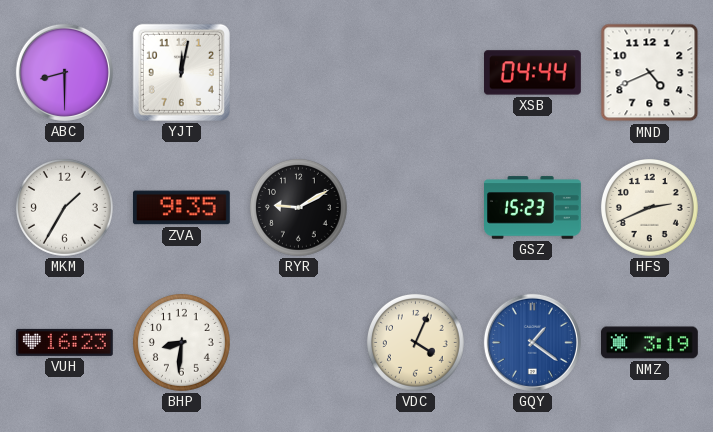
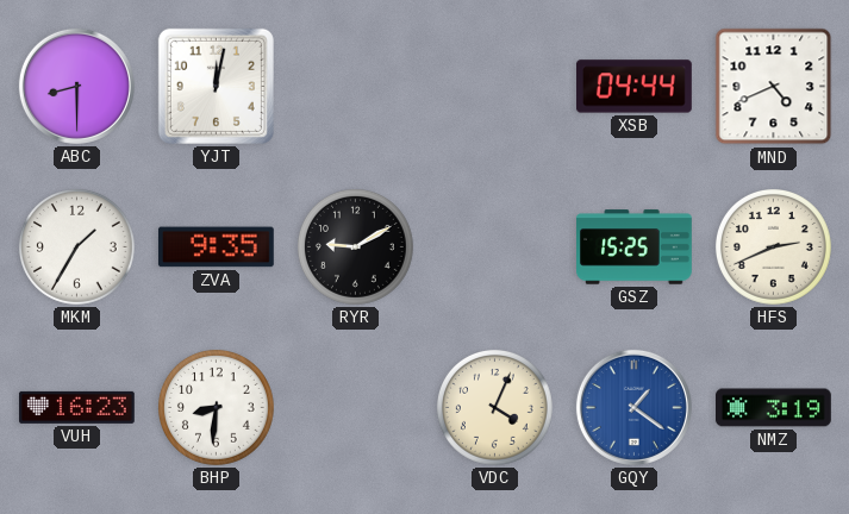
GSZ: 15:23 -> 15:25
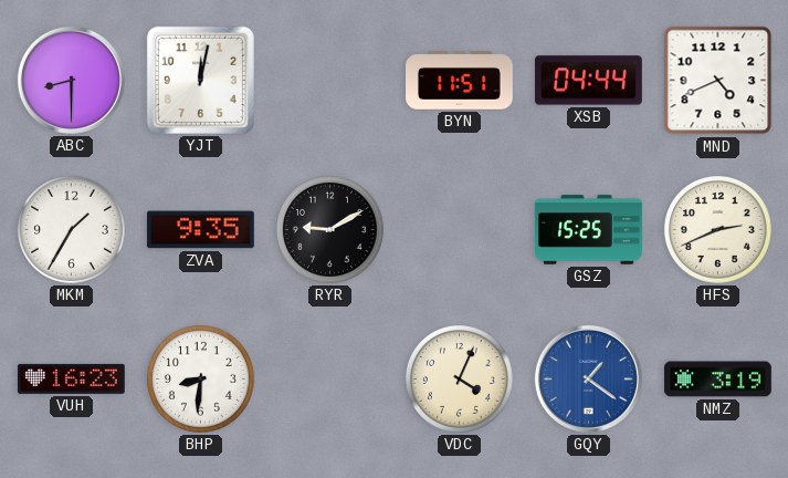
BYN: none -> 11:51
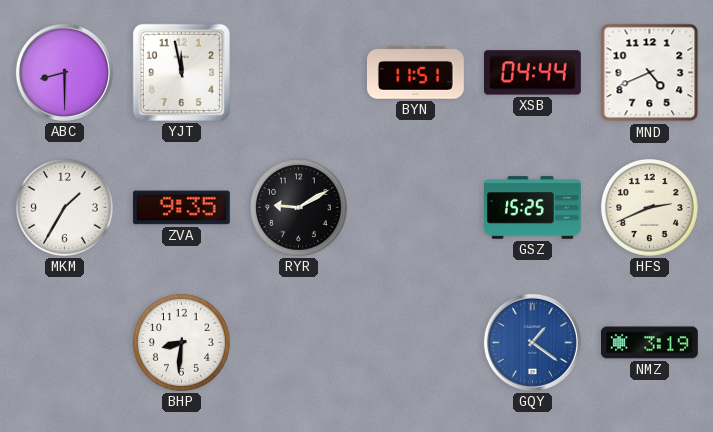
YJT: 12:02 -> 11:58
VUH: 16:23 -> none
VDC: 4:04 -> none
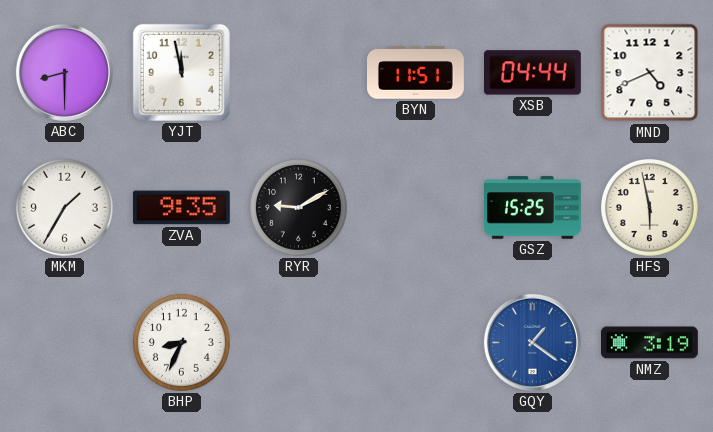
HFS: 2:41 -> 5:58
BHP: 8:31 -> 8:34
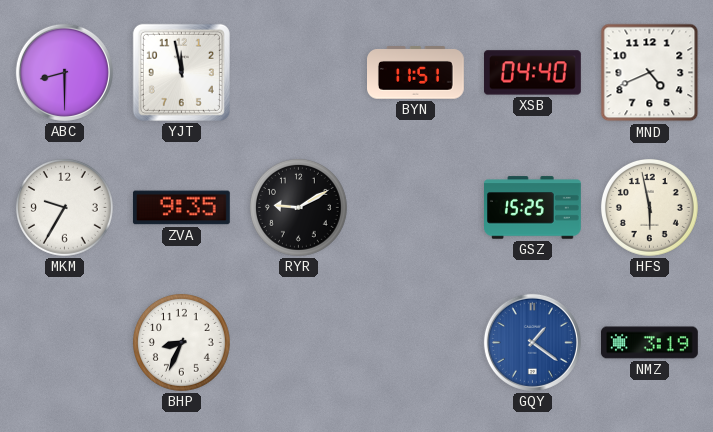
XSB: 04:44 -> 04:40
MKM: 1:35 -> 9:35
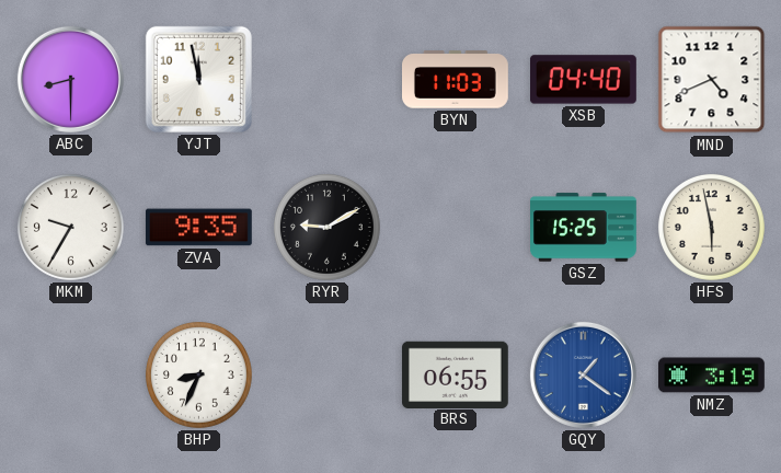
BYN: 11:51 -> 11:03
BRS: none -> 06:55
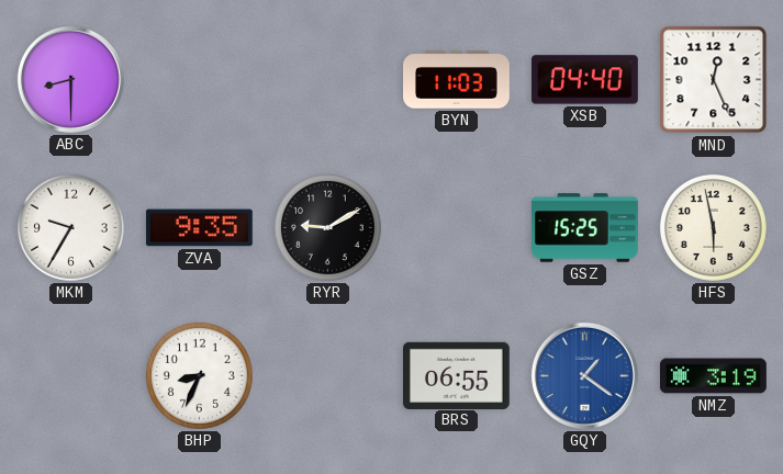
YJT: 11:58 -> none
MND: 4:41 -> 12:26
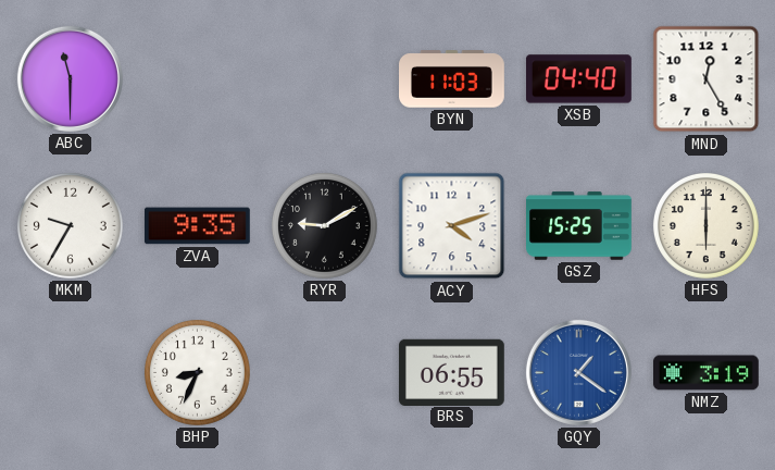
ABC: 8:30 -> 11:30
MND: 12:26 -> 12:25
ACY: none -> 4:12
HFS: 5:58 -> 6:00
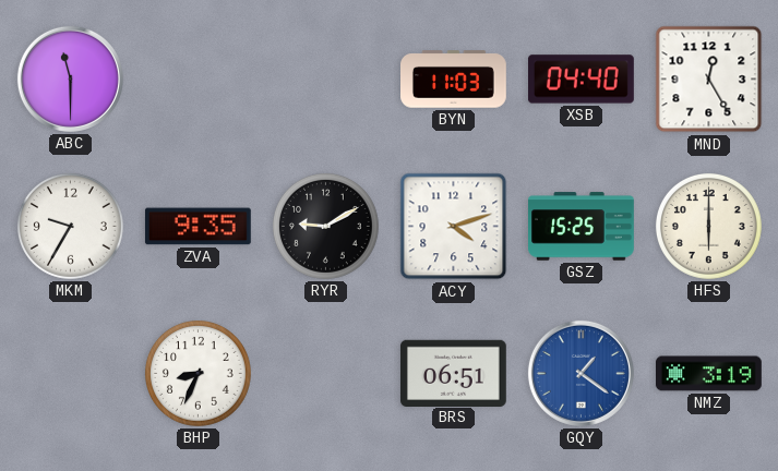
BRS: 06:55 -> 06:51
